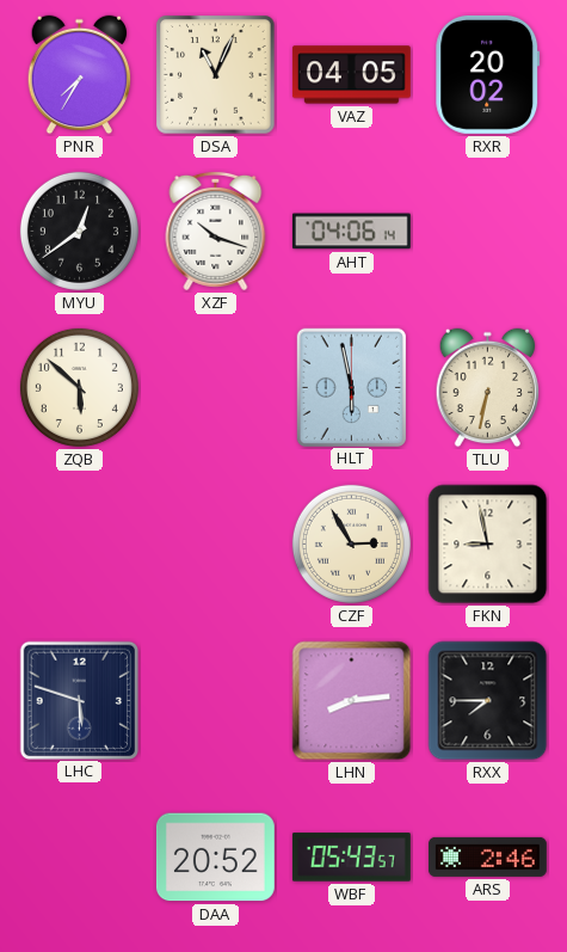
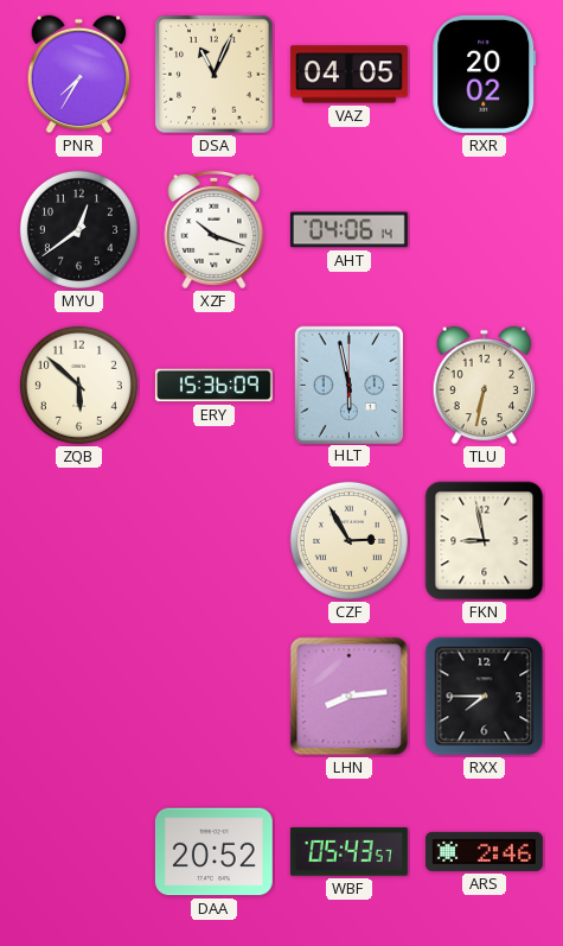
ERY: none -> 15:36
LHC: 5:48 -> none
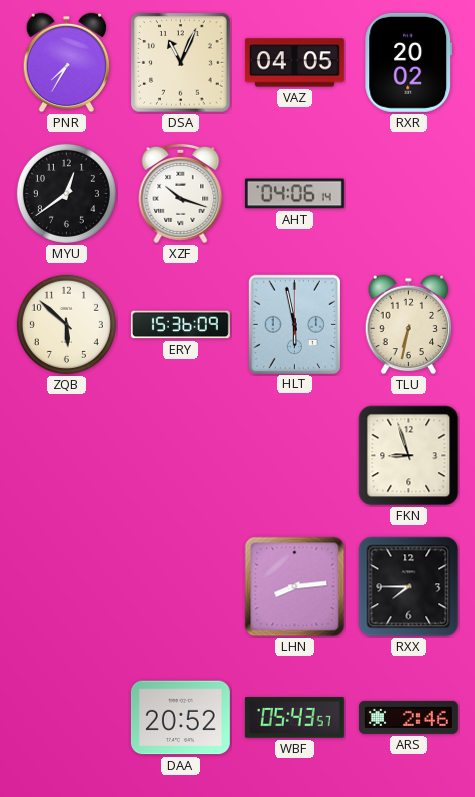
CZF: 2:55 -> none
FKN: 8:58 -> 8:57
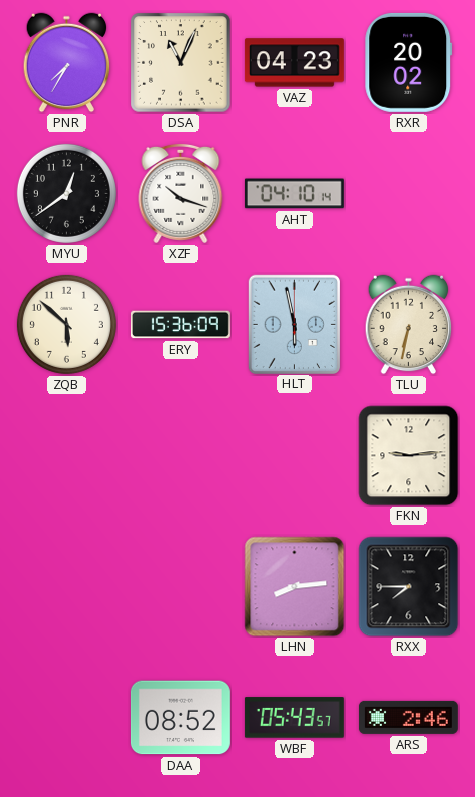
VAZ: 04:05 -> 04:23
AHT: 04:06 -> 04:10
FKN: 8:57 -> 9:14
DAA: 20:52 -> 08:52
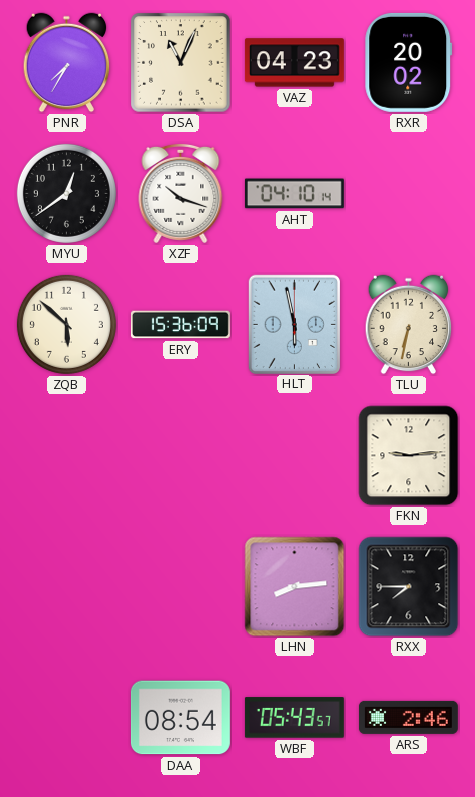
DAA: 08:52 -> 08:54
